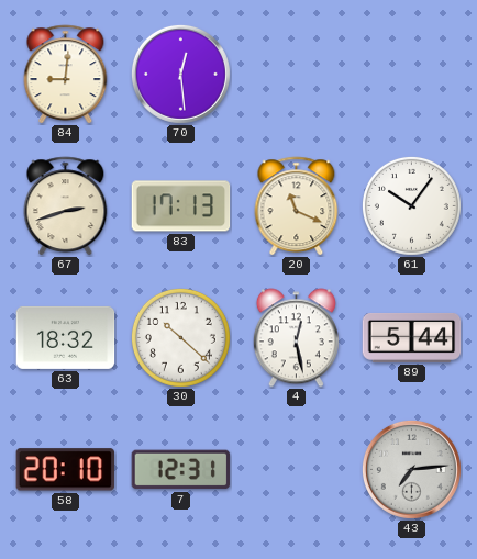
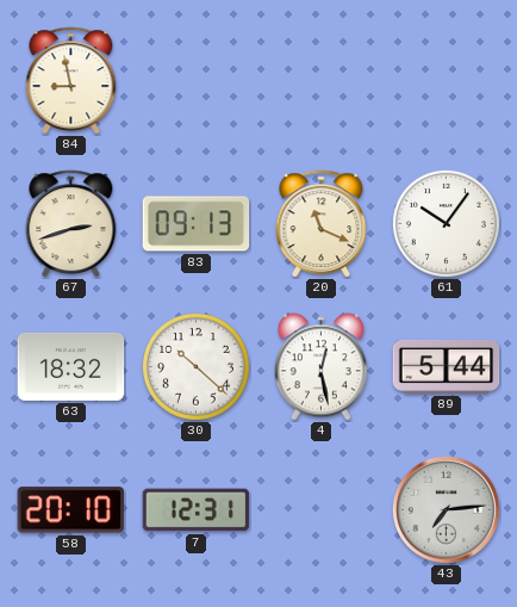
84: 9:01 -> 8:58
70: 12:29 -> none
83: 17:13 -> 09:13
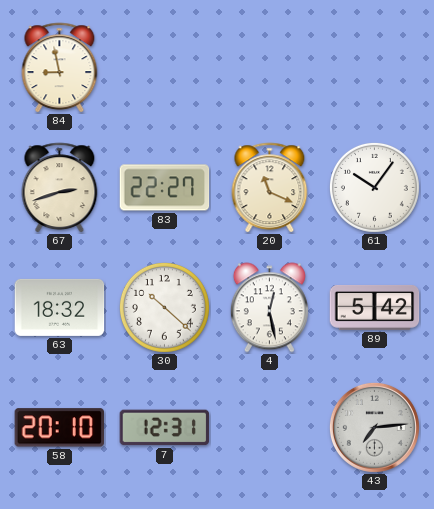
83: 09:13 -> 22:27
89: 5:44 -> 5:42
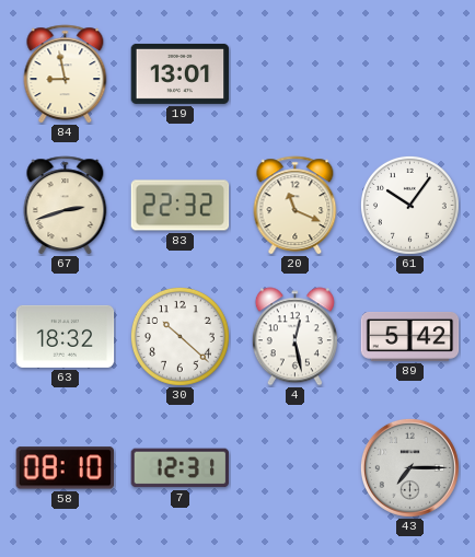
19: none -> 13:01
83: 22:27 -> 22:32
58: 20:10 -> 08:10
43: 7:14 -> 7:15
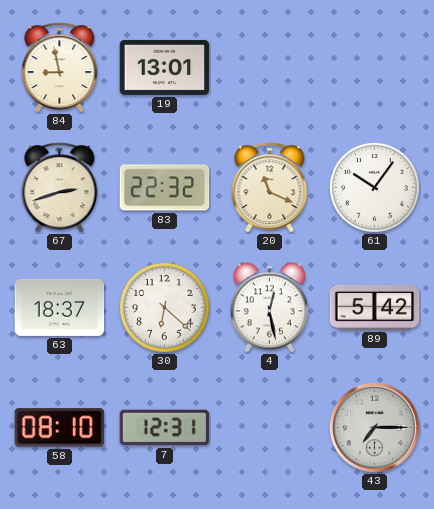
63: 18:32 -> 18:37
30: 10:22 -> 6:22
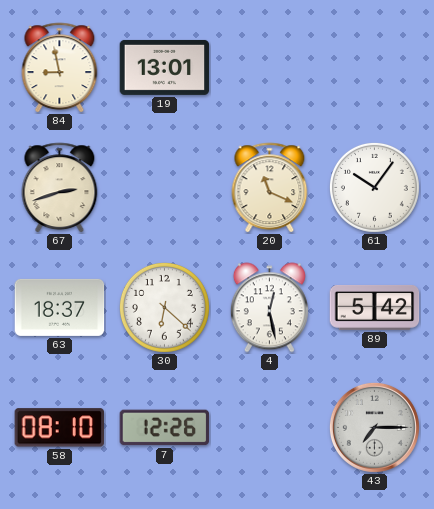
83: 22:32 -> none
7: 12:31 -> 12:26
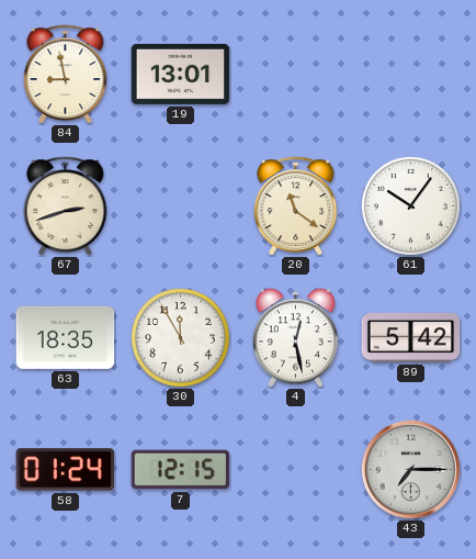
20: 11:19 -> 11:21
63: 18:37 -> 18:35
30: 6:22 -> 11:55
58: 08:10 -> 01:24
7: 12:26 -> 12:15
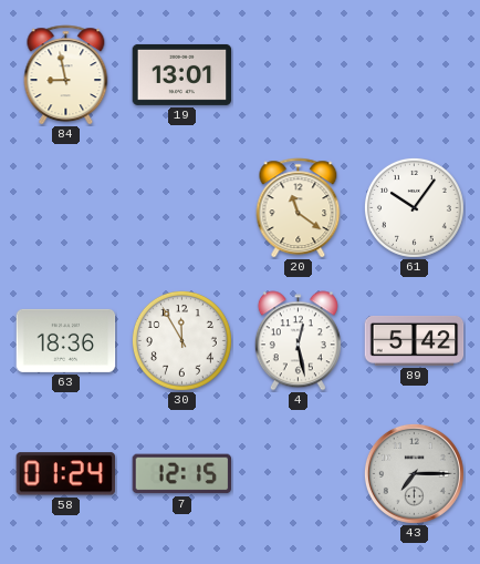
67: 2:42 -> none
63: 18:35 -> 18:36
